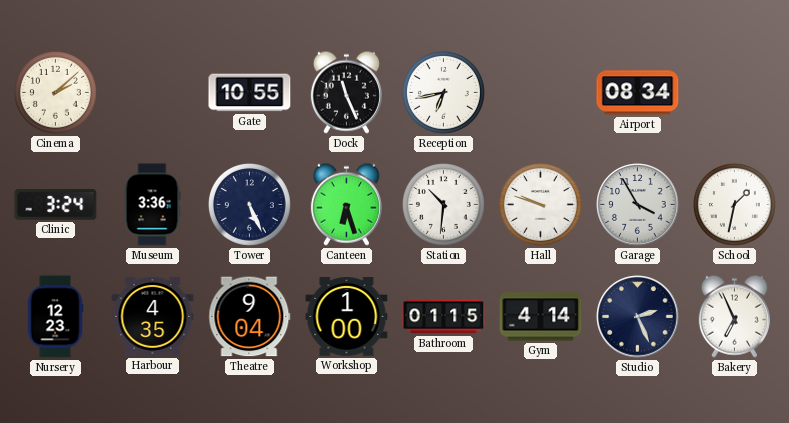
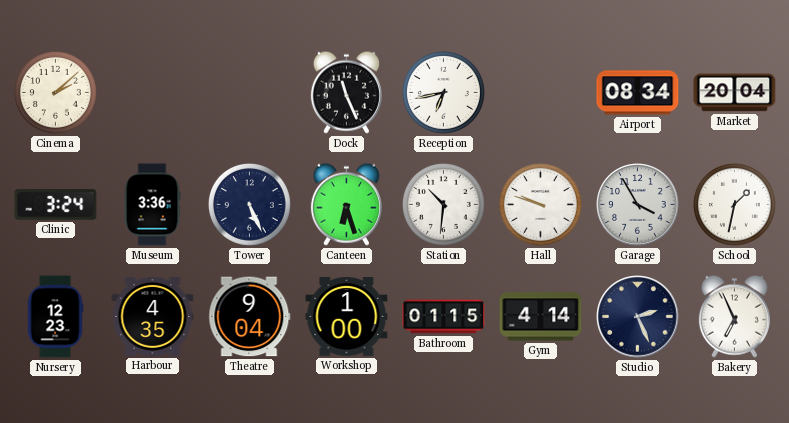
Gate: 10:55 -> none
Market: none -> 20:04
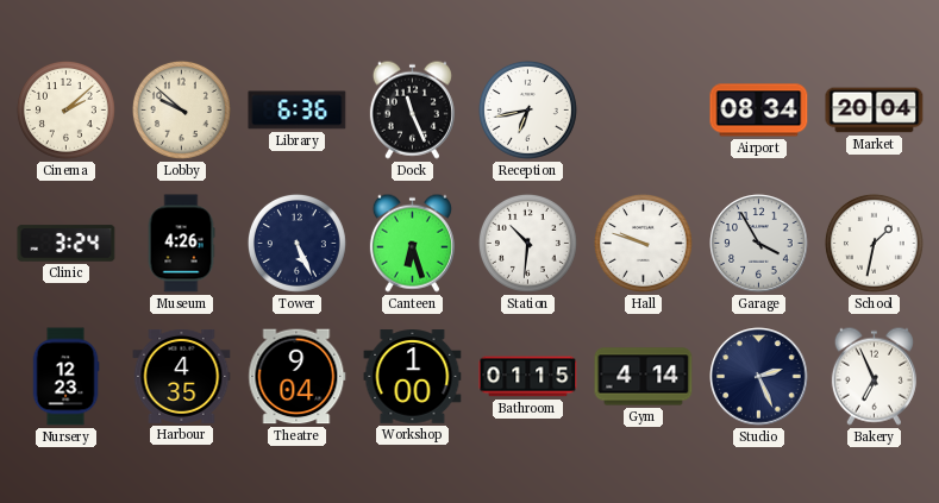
Lobby: none -> 9:52
Library: none -> 6:36
Museum: 3:36 -> 4:26
